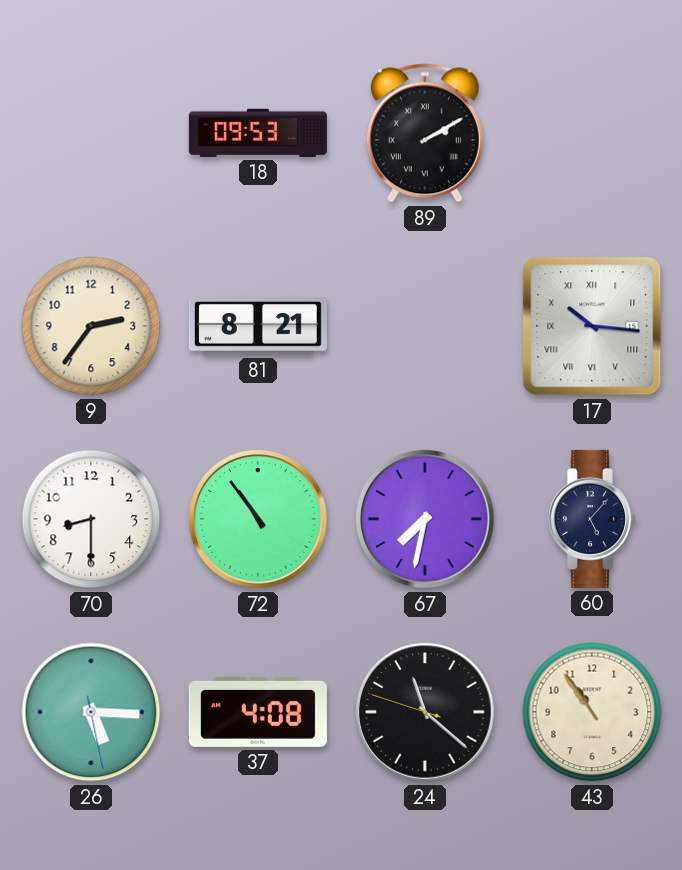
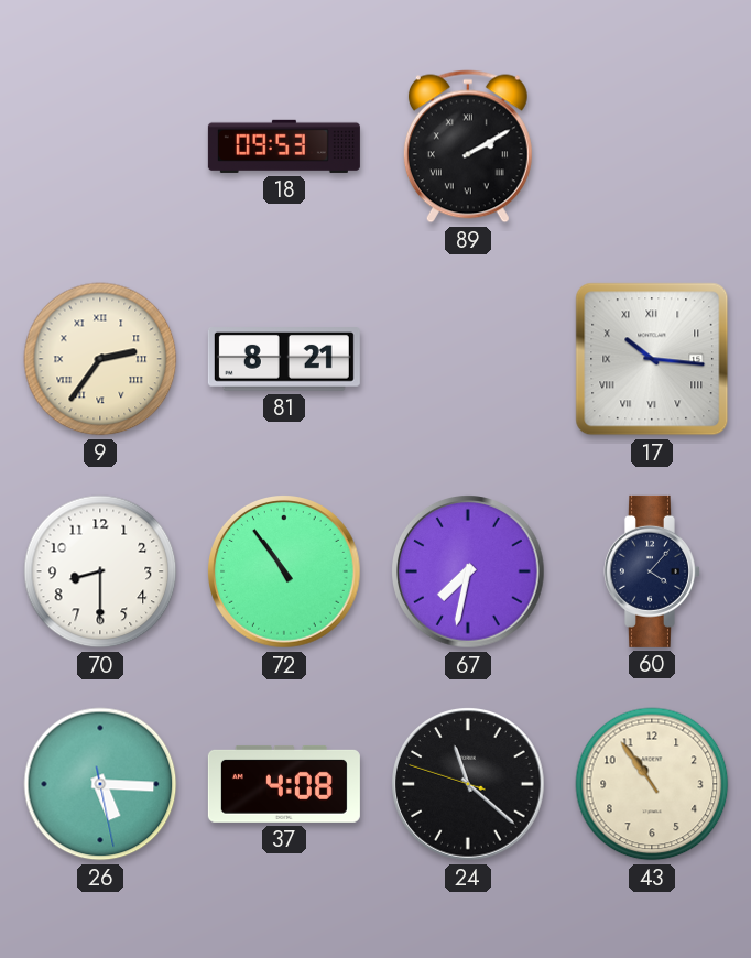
9 numerals: Arabic -> Roman
60: 5:07 -> 4:07
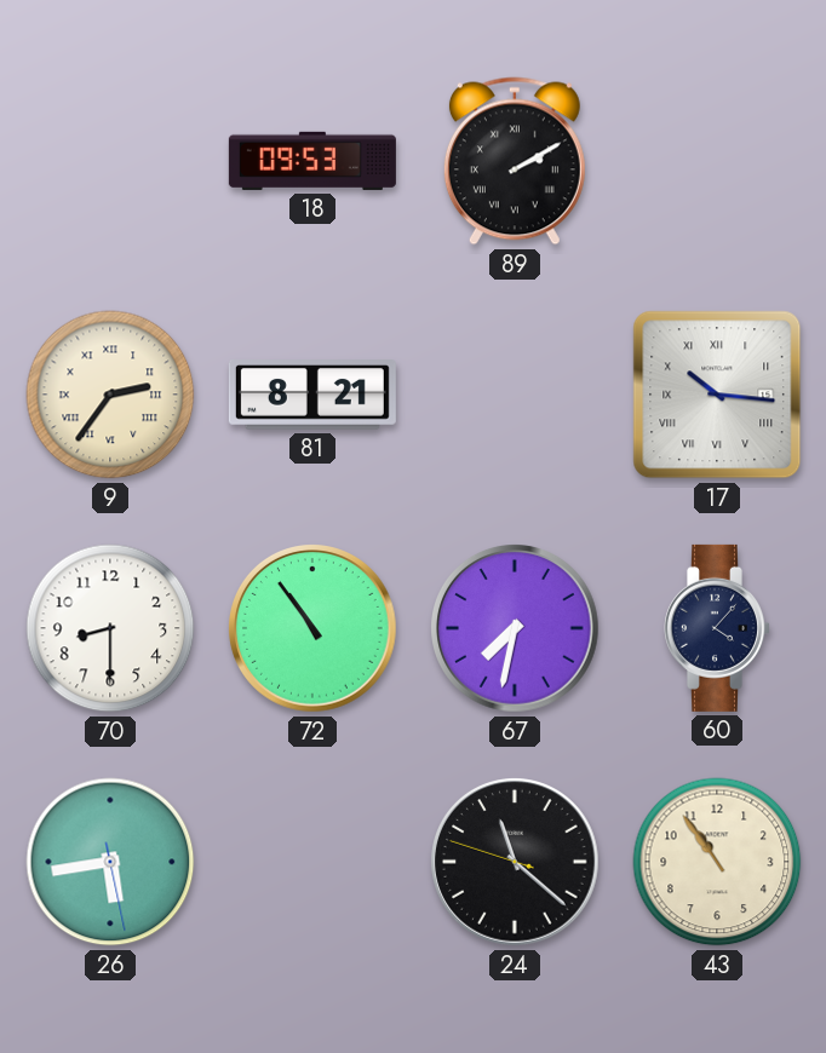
26: 5:15 -> 5:43
37: 4:08 -> none
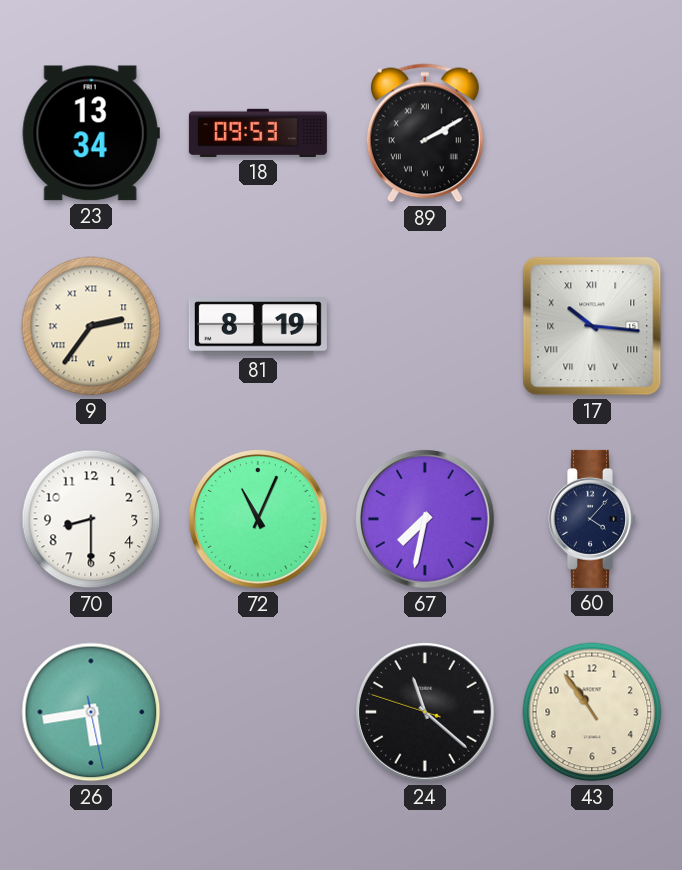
23: none -> 13:34
81: 8:21 -> 8:19
72: 10:54 -> 11:04
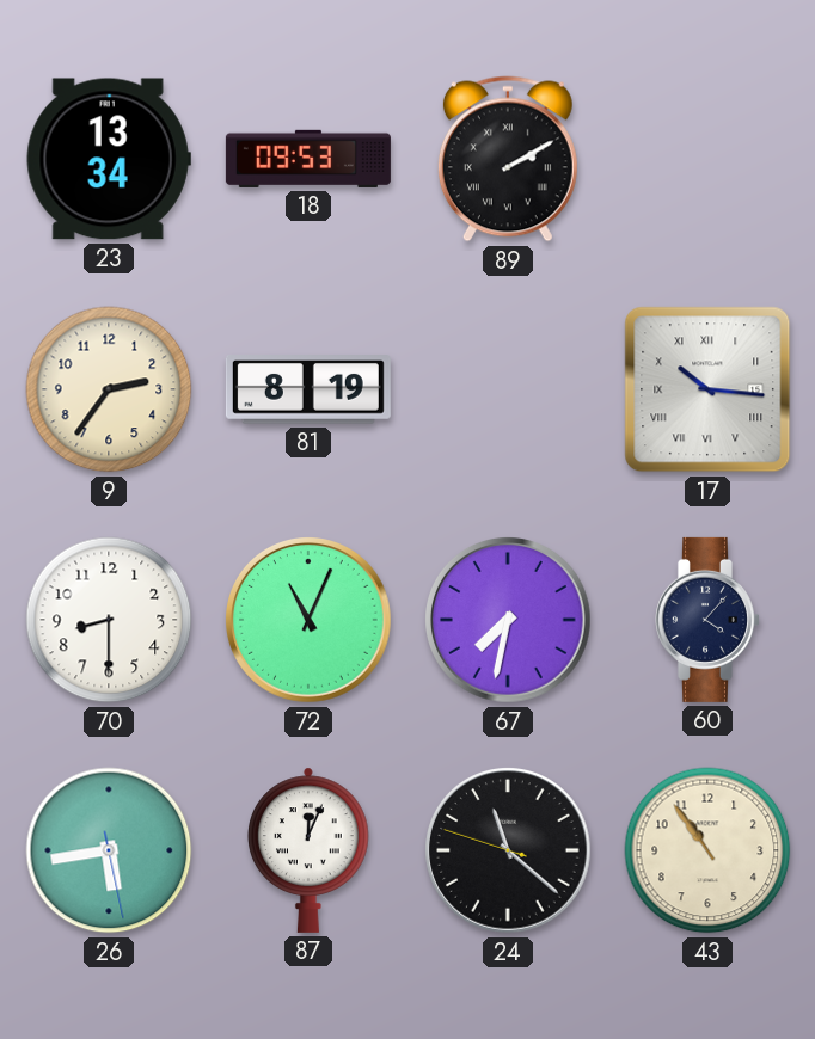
9 numerals: Roman -> Arabic
87: none -> 12:04
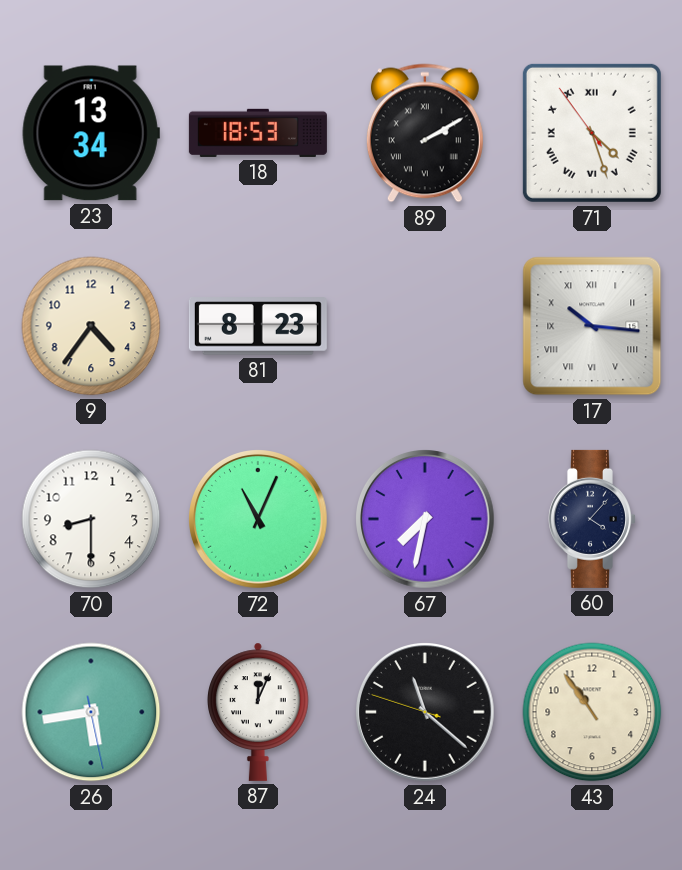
18: 09:53 -> 18:53
71: none -> 4:26
9: 2:36 -> 4:36
81: 8:19 -> 8:23
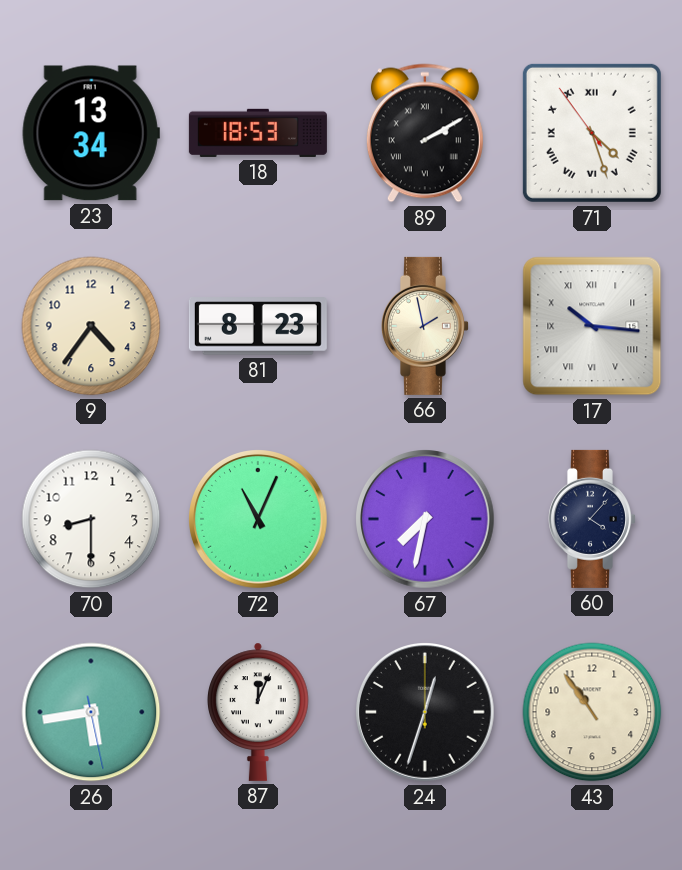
66: none -> 1:58
24: 11:21 -> 12:33
